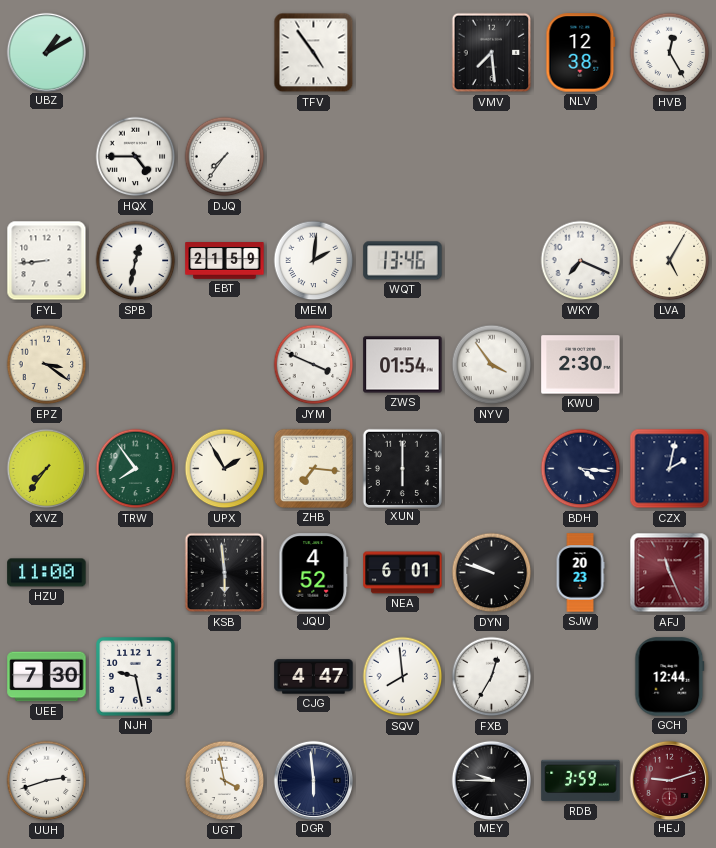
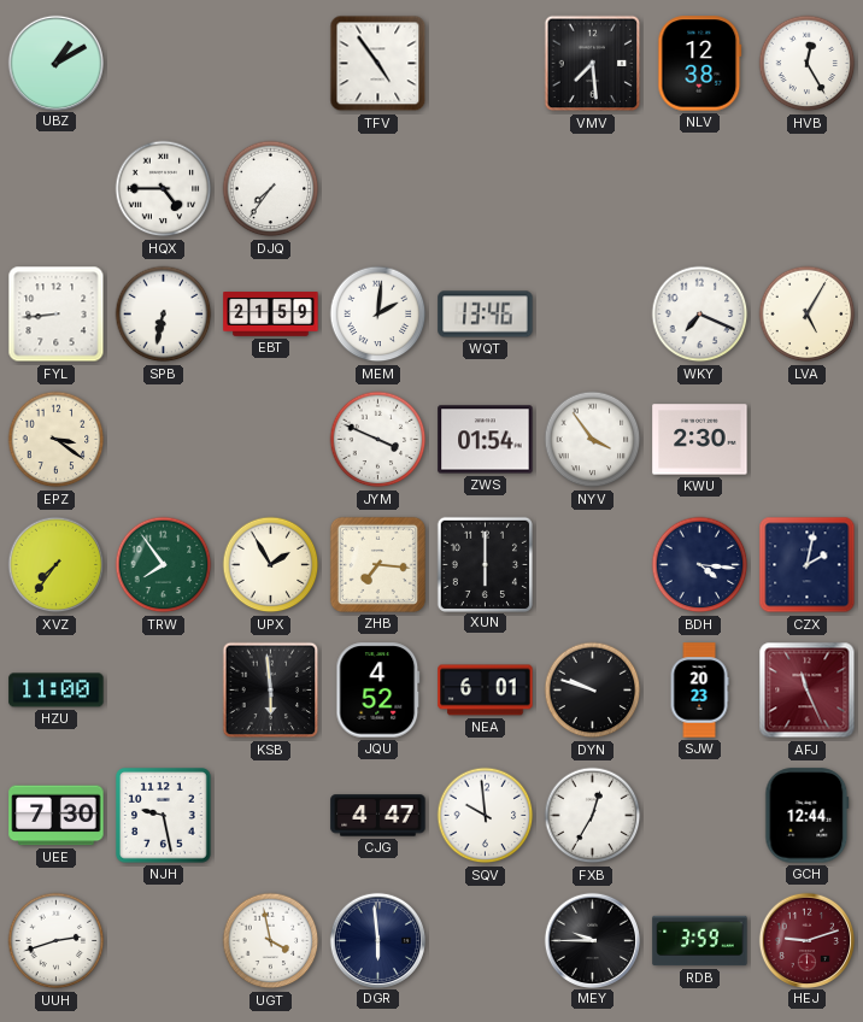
SPB: 12:32 -> 6:32
SQV: 7:59 -> 9:59
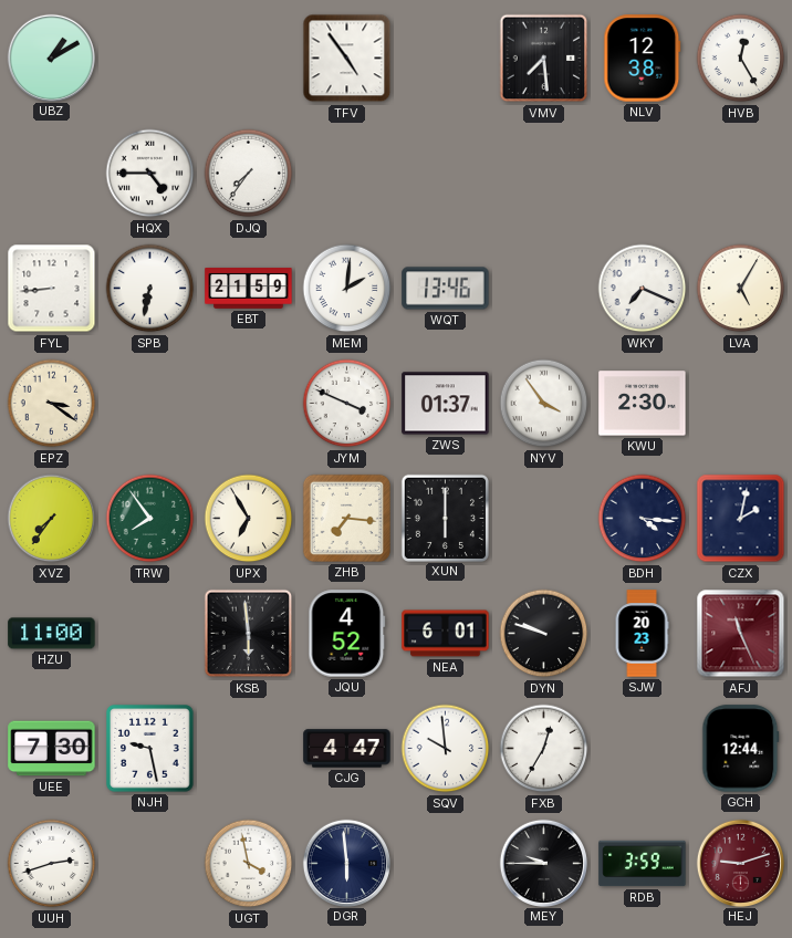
ZWS: 01:54 -> 01:37
UPX: 1:55 -> 6:55
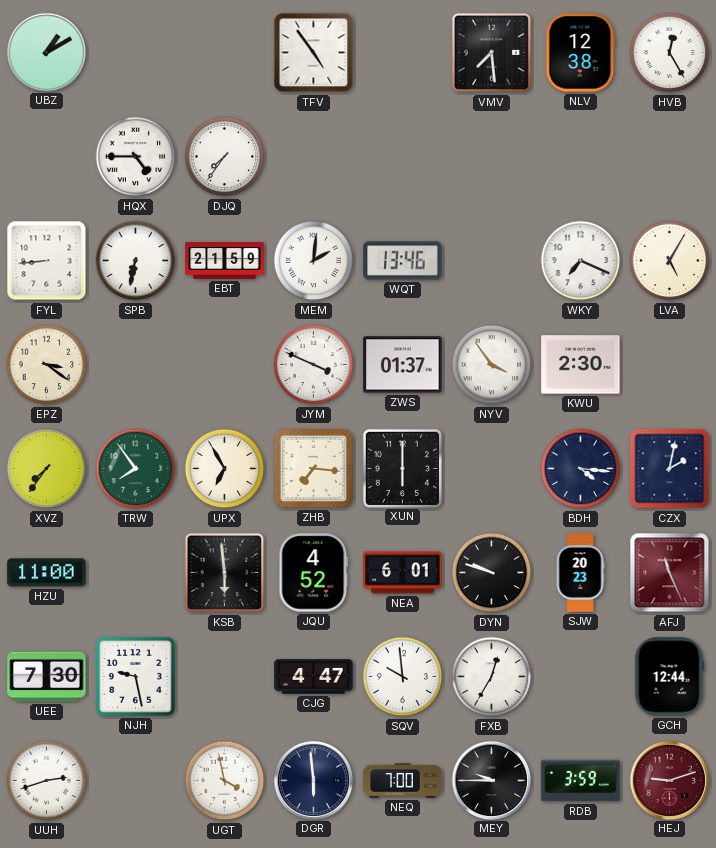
NEQ: none -> 7:00
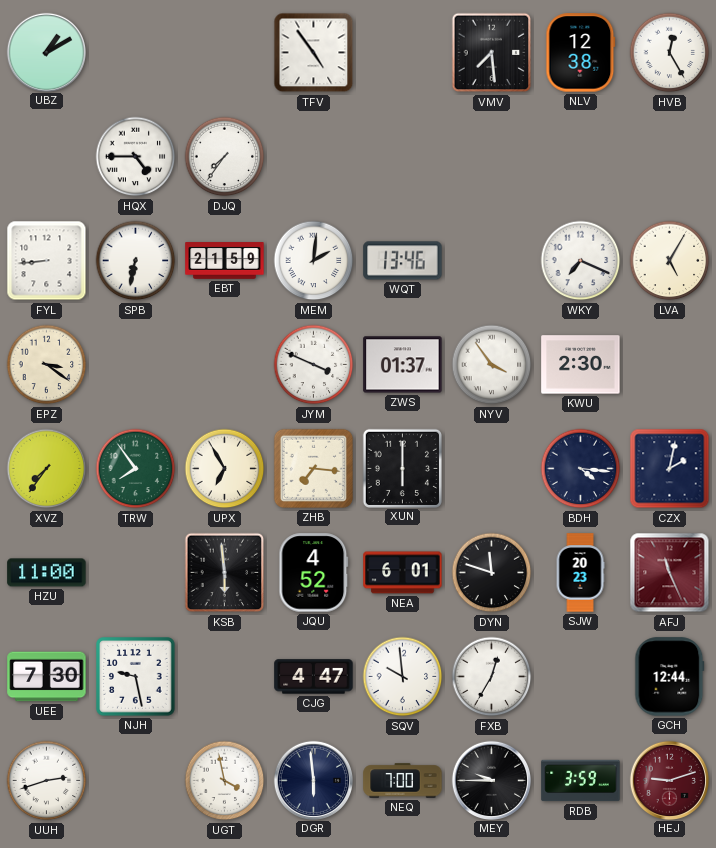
DYN: 9:48 -> 11:48
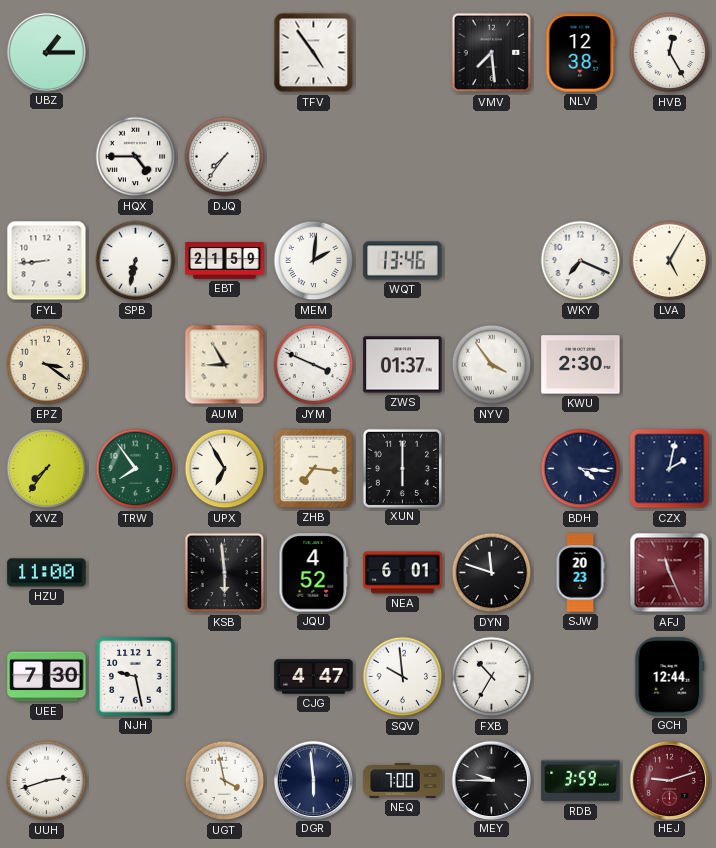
UBZ: 1:10 -> 1:15
AUM: none -> 8:55
FXB: 12:35 -> 10:35
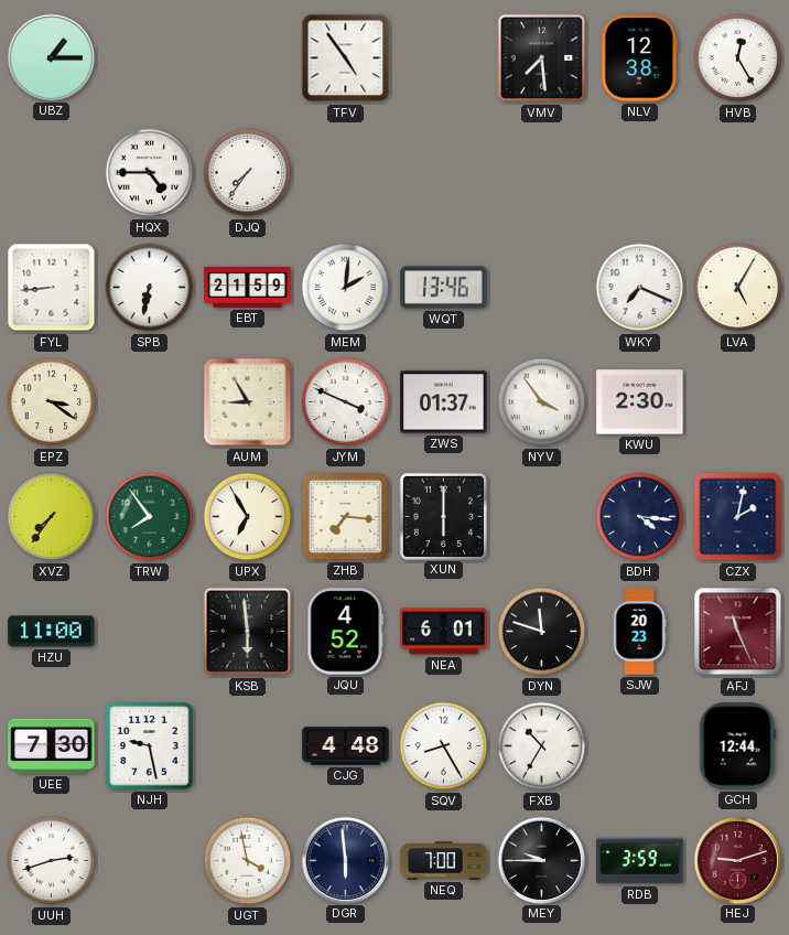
CJG: 4:47 -> 4:48
SQV: 9:59 -> 8:25
